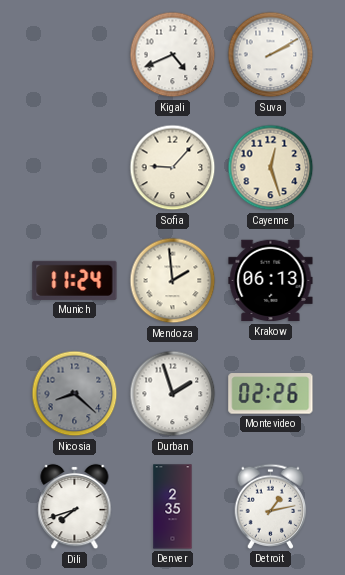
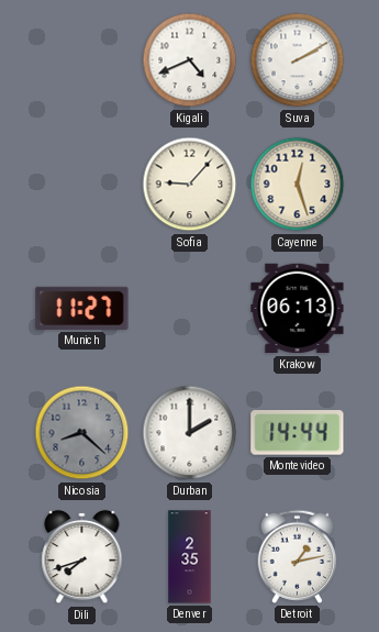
Munich: 11:24 -> 11:27
Mendoza: 1:59 -> none
Durban: 1:57 -> 2:00
Montevideo: 02:26 -> 14:44
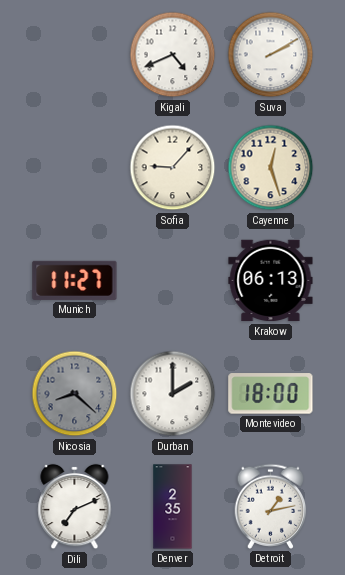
Montevideo: 14:44 -> 18:00
Dili: 7:42 -> 7:11
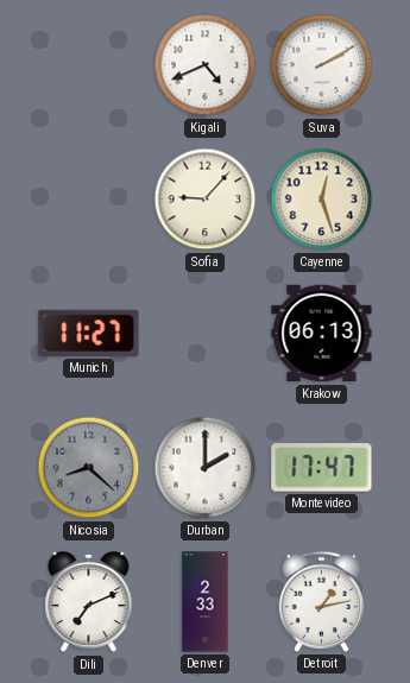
Montevideo: 18:00 -> 17:47
Denver: 2:35 -> 2:33
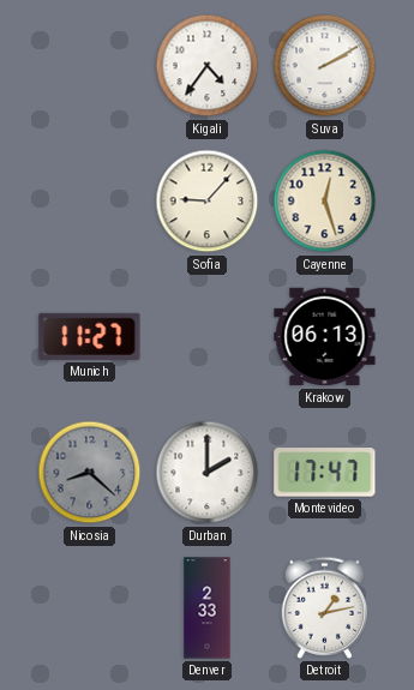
Kigali: 4:41 -> 4:36
Dili: 7:11 -> none
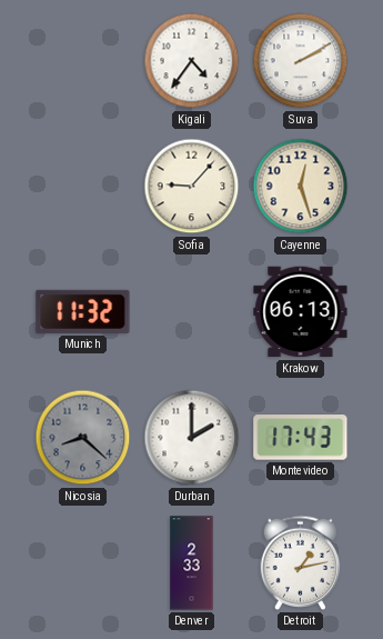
Munich: 11:27 -> 11:32
Montevideo: 17:47 -> 17:43
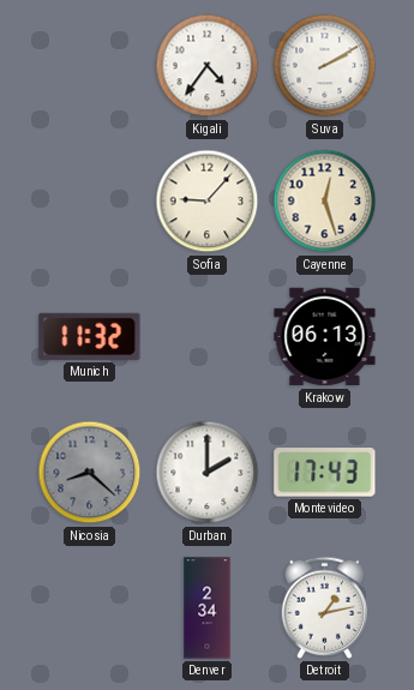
Denver: 2:33 -> 2:34
